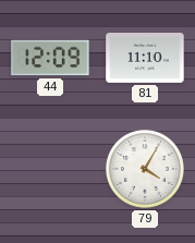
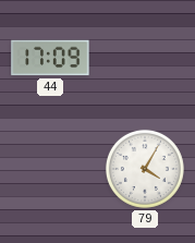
44: 12:09 -> 17:09
81: 11:10 -> none
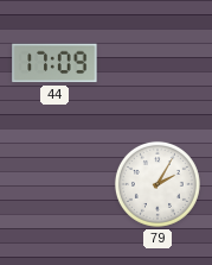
79: 4:05 -> 2:05
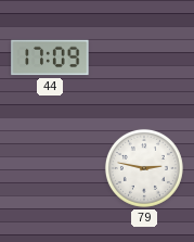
79: 2:05 -> 2:47
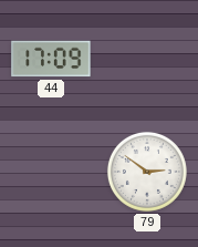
79: 2:47 -> 2:51
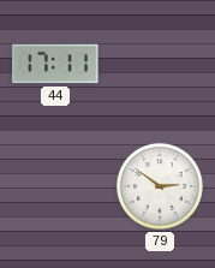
44: 17:09 -> 17:11
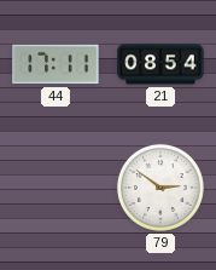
21: none -> 08:54
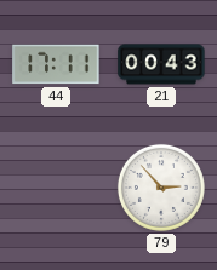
21: 08:54 -> 00:43
79: 2:51 -> 2:53
